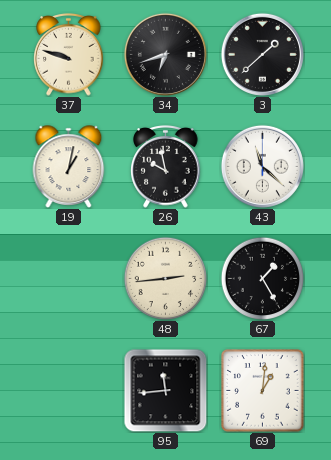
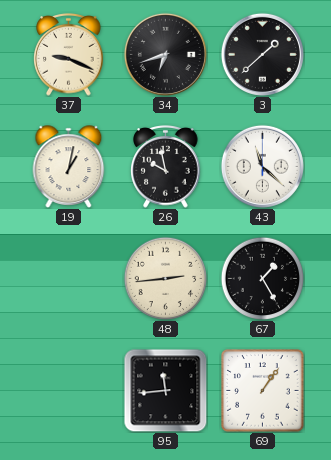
37: 9:48 -> 9:19
69: 1:01 -> 1:06
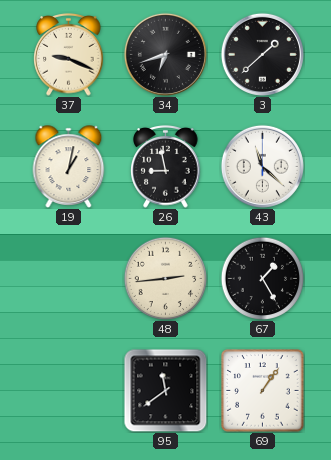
26: 9:58 -> 8:58
95: 11:44 -> 11:39
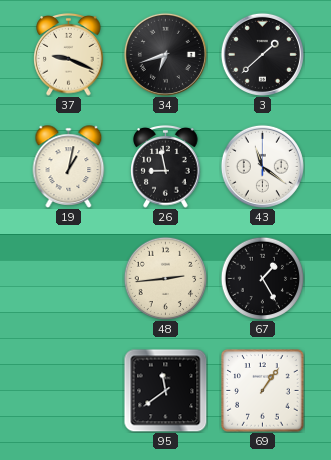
43: 11:22 -> 11:21
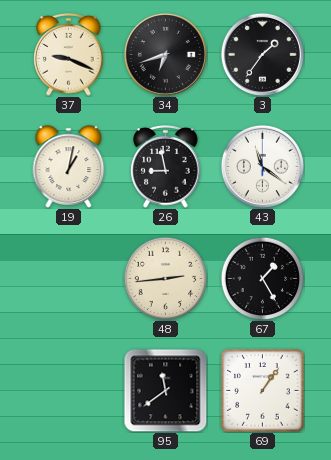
3: 1:38 -> 1:36
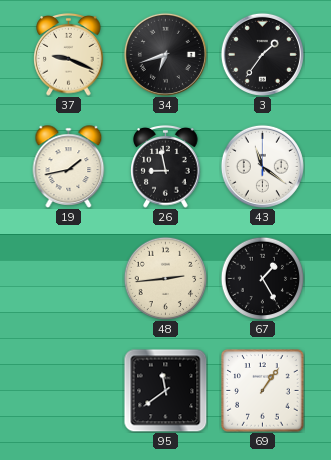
19: 1:02 -> 1:43
